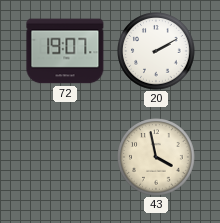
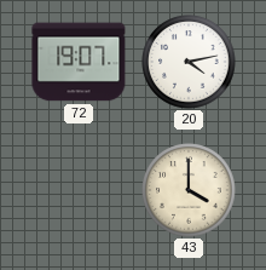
20: 2:10 -> 4:13
43: 3:58 -> 4:00
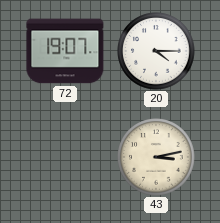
20: 4:13 -> 4:15
43: 4:00 -> 3:13
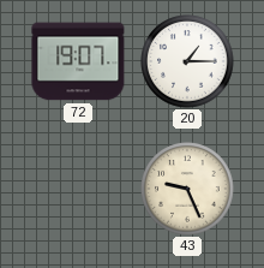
20: 4:15 -> 1:15
43: 3:13 -> 9:26
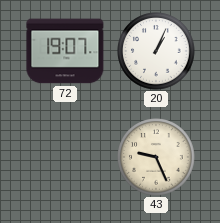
20: 1:15 -> 1:04
